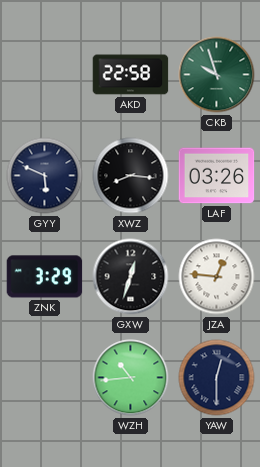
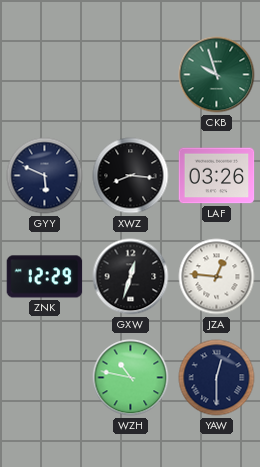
AKD: 22:58 -> none
ZNK: 3:29 -> 12:29
WZH: 10:44 -> 10:47
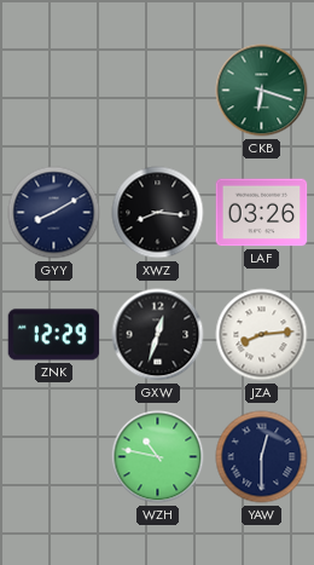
CKB: 9:57 -> 6:18
GYY: 5:49 -> 8:10
JZA: 12:46 -> 8:14
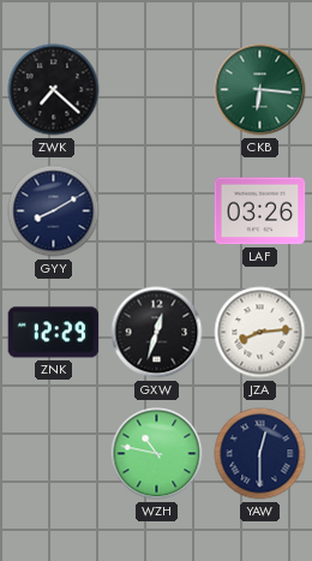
ZWK: none -> 7:22
CKB: 6:18 -> 6:16
XWZ: 8:16 -> none
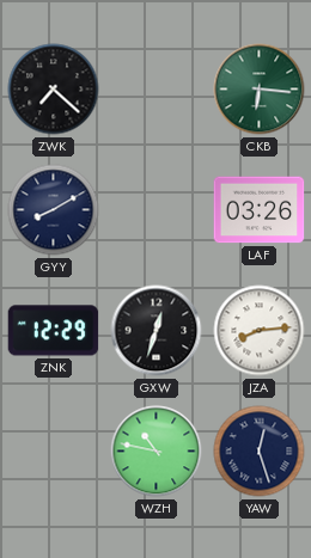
YAW: 12:30 -> 12:27
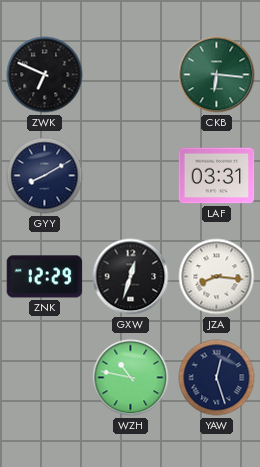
ZWK: 7:22 -> 6:49
LAF: 03:26 -> 03:31
JZA: 8:14 -> 8:16
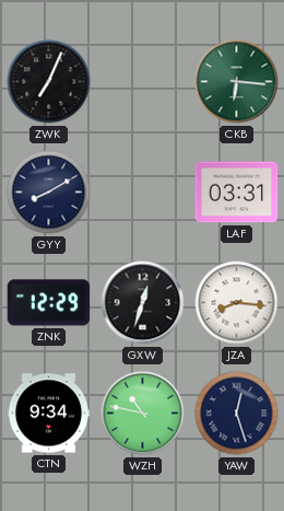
ZWK: 6:49 -> 7:04
CTN: none -> 9:34
